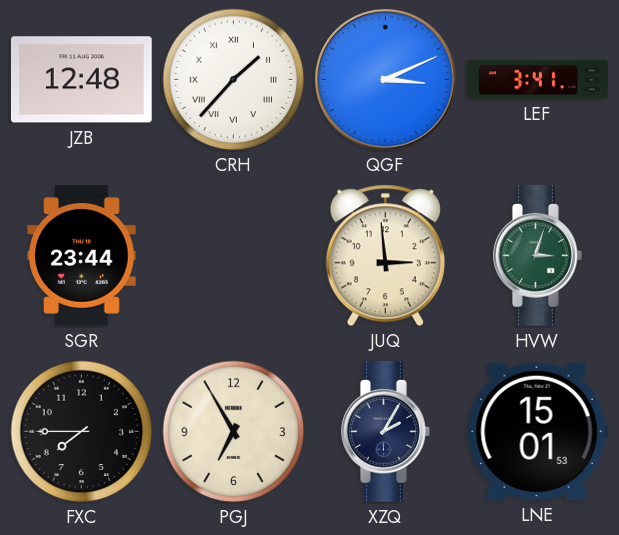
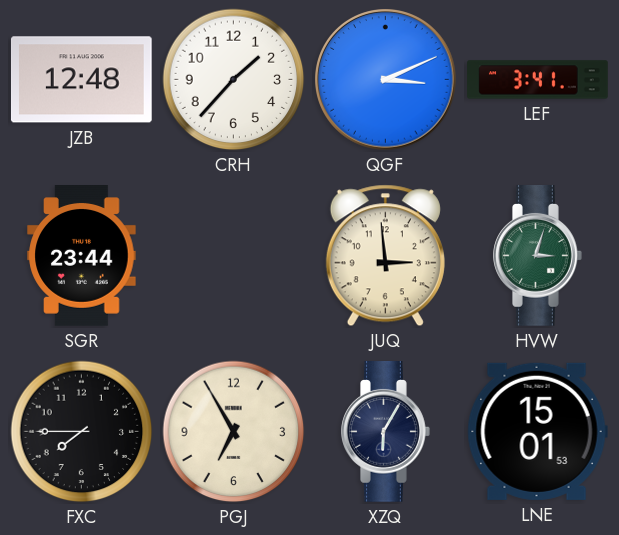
CRH numerals: Roman -> Arabic
XZQ: 2:05 -> 6:05
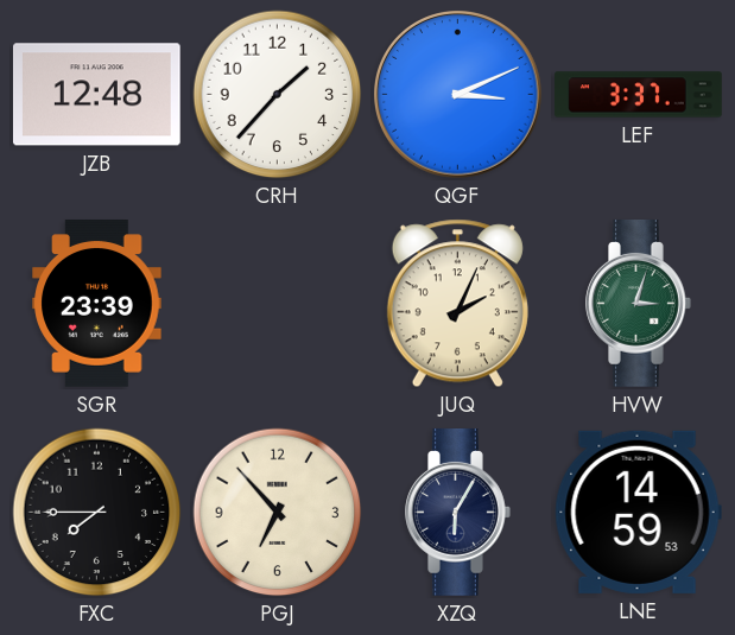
LEF: 3:41 -> 3:37
SGR: 23:44 -> 23:39
JUQ: 2:59 -> 2:04
PGJ: 6:55 -> 6:53
LNE: 15:01 -> 14:59
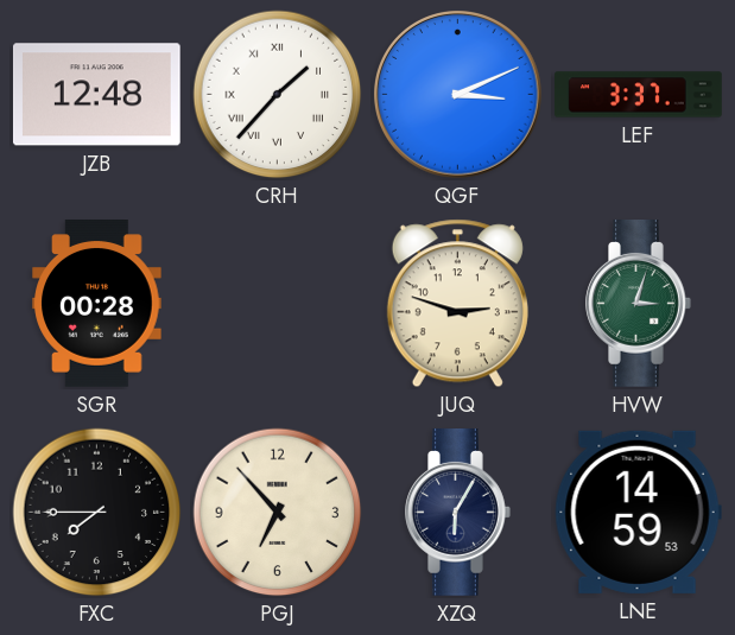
CRH numerals: Arabic -> Roman
SGR: 23:39 -> 00:28
JUQ: 2:04 -> 2:48
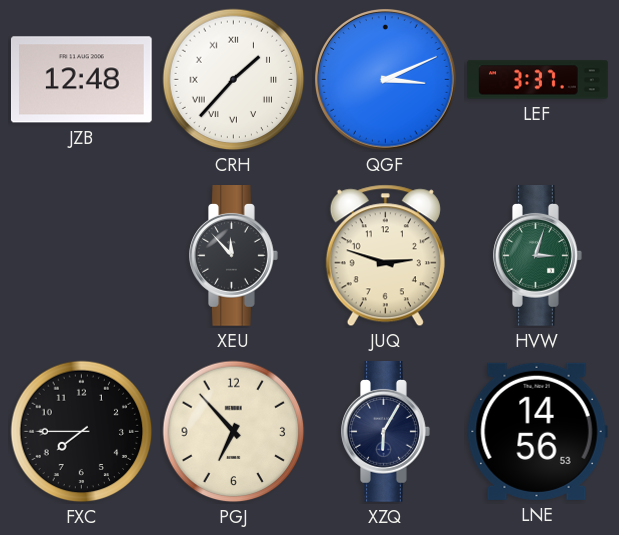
SGR: 00:28 -> none
XEU: none -> 11:53
LNE: 14:59 -> 14:56
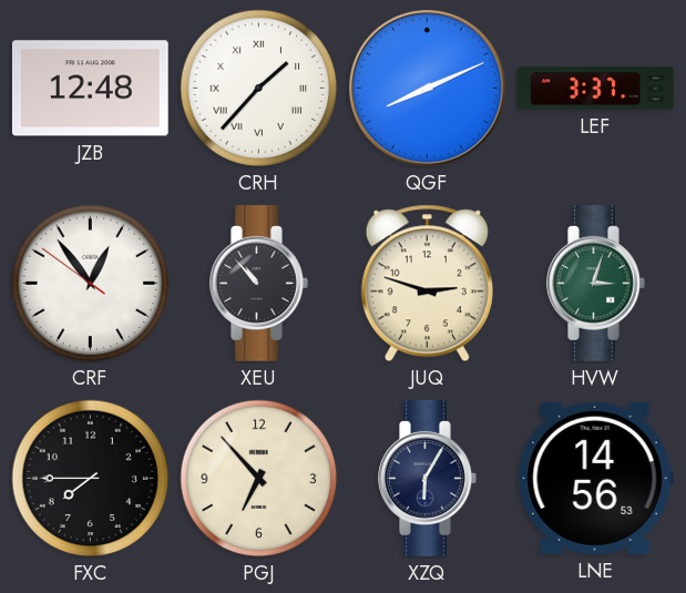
QGF: 3:11 -> 8:11
CRF: none -> 12:53
XEU: 11:53 -> 10:53
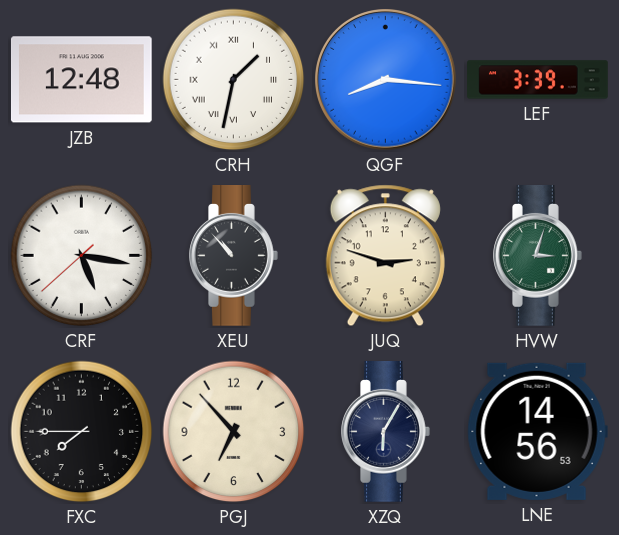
CRH: 1:37 -> 1:32
QGF: 8:11 -> 8:16
LEF: 3:37 -> 3:39
CRF: 12:53 -> 5:16
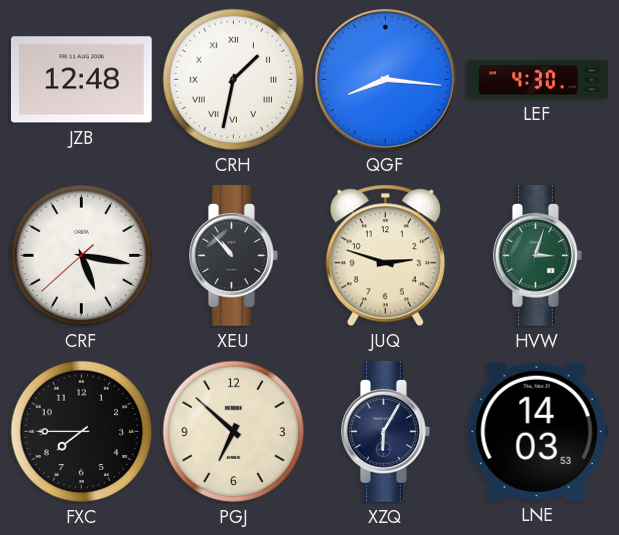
LEF: 3:39 -> 4:30
PGJ: 6:53 -> 6:52
LNE: 14:56 -> 14:03
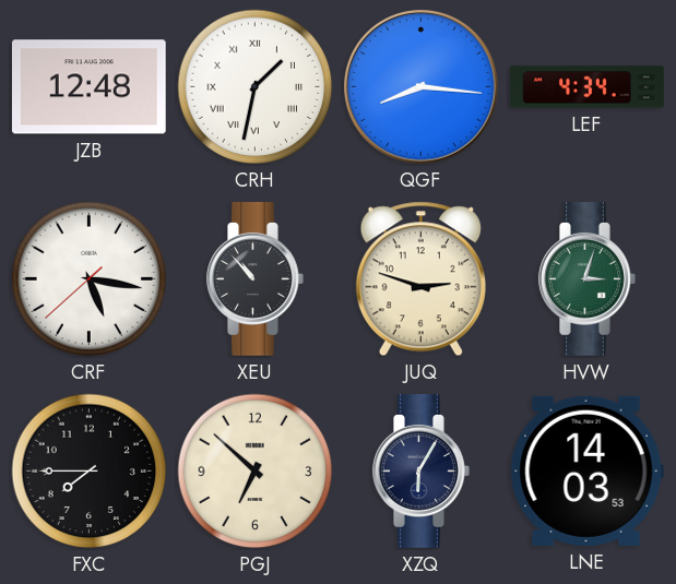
LEF: 4:30 -> 4:34
